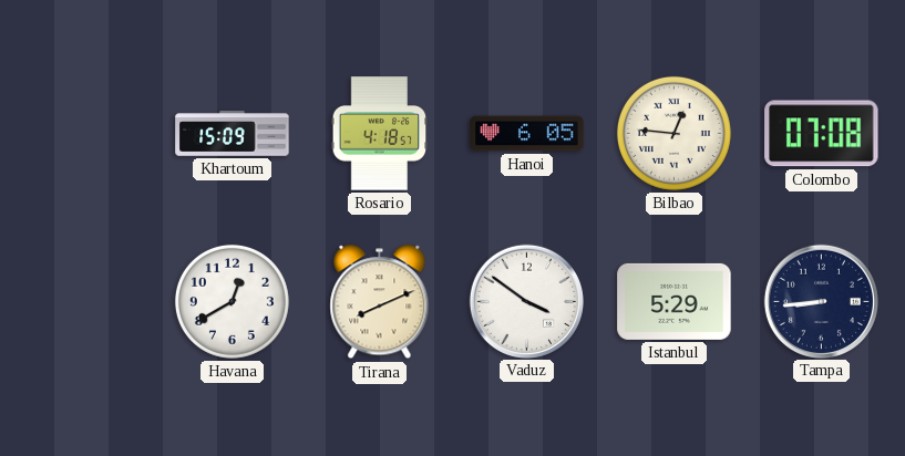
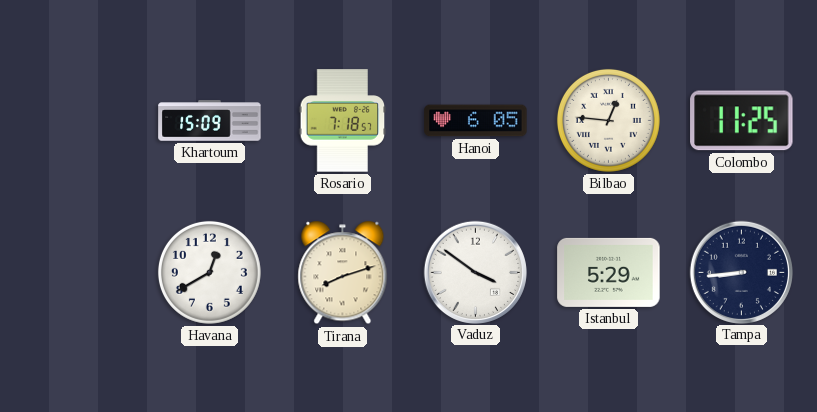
Rosario: 4:18 -> 7:18
Colombo: 07:08 -> 11:25
Tirana: 8:11 -> 8:12
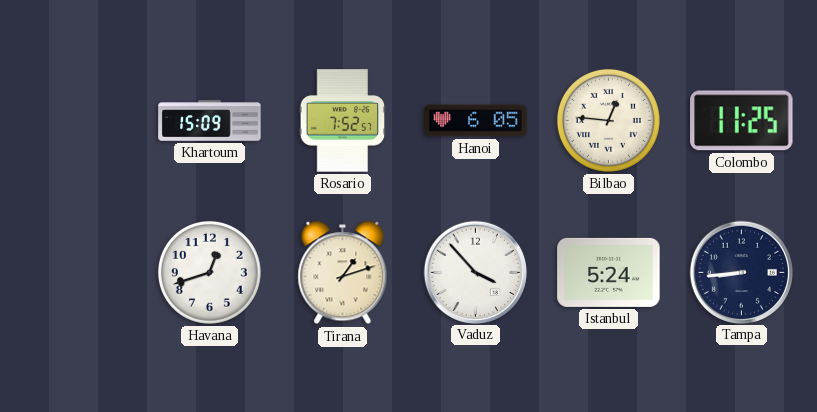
Rosario: 7:18 -> 7:52
Havana: 12:40 -> 12:42
Tirana: 8:12 -> 1:12
Vaduz: 3:51 -> 3:53
Istanbul: 5:29 -> 5:24
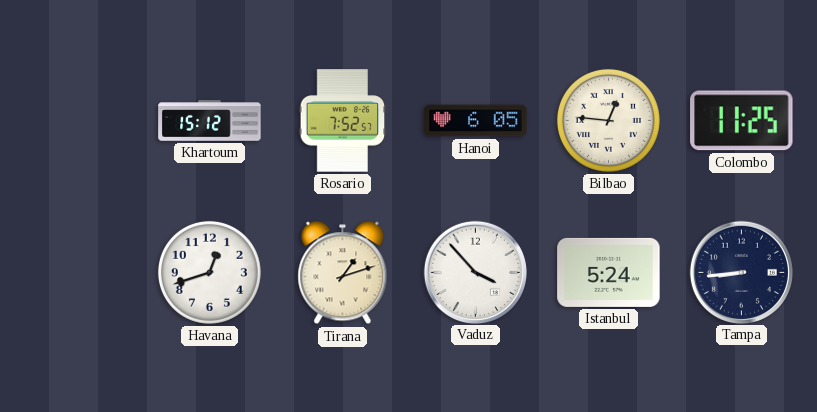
Khartoum: 15:09 -> 15:12
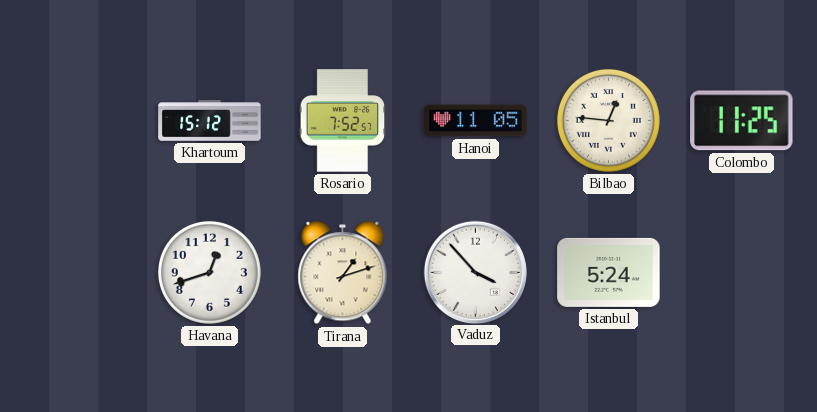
Hanoi: 6:05 -> 11:05
Tampa: 8:44 -> none
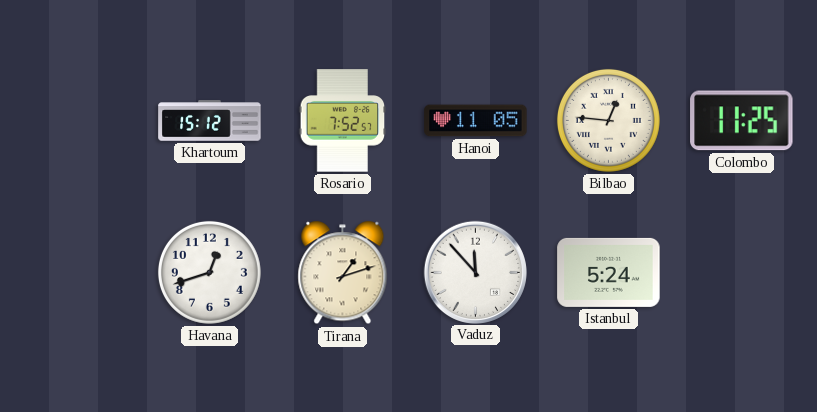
Vaduz: 3:53 -> 11:53
